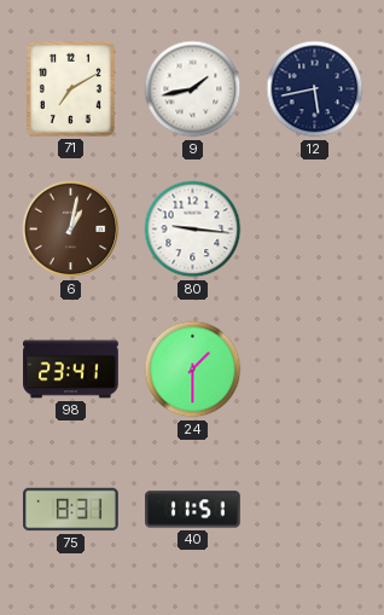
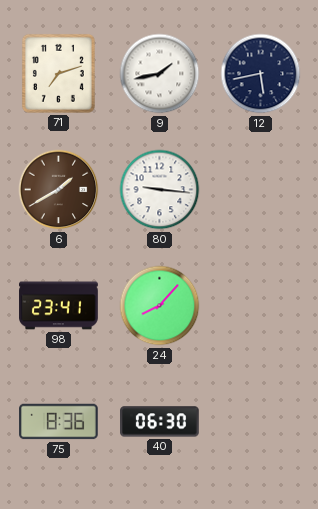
71: 7:10 -> 7:12
6: 1:02 -> 1:40
24: 1:30 -> 8:07
75: 8:31 -> 8:36
40: 11:51 -> 06:30
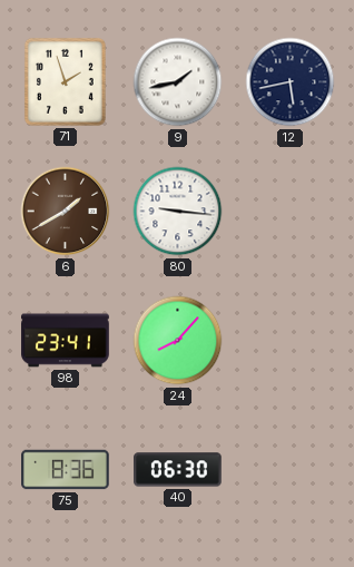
71: 7:12 -> 1:57
